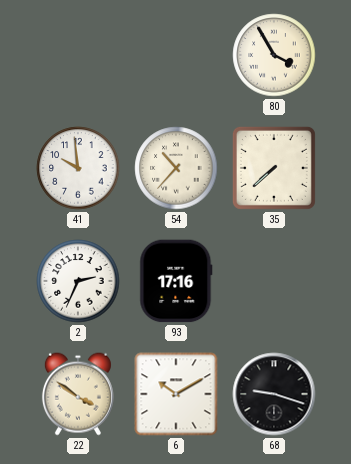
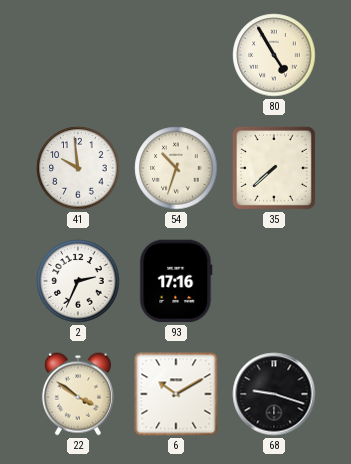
80: 3:55 -> 4:55
54: 10:37 -> 10:33
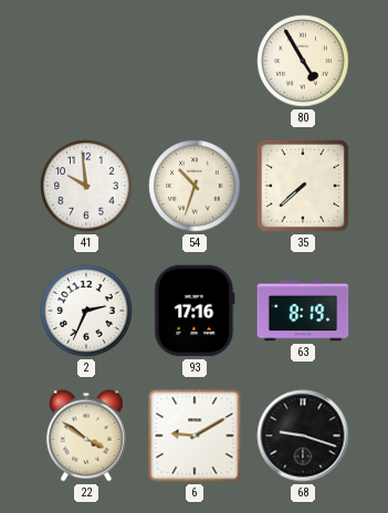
63: none -> 8:19
6: 10:10 -> 9:10
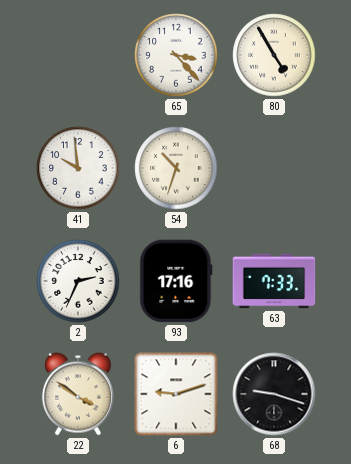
65: none -> 3:23
35: 7:38 -> none
63: 8:19 -> 7:33
6: 9:10 -> 9:12
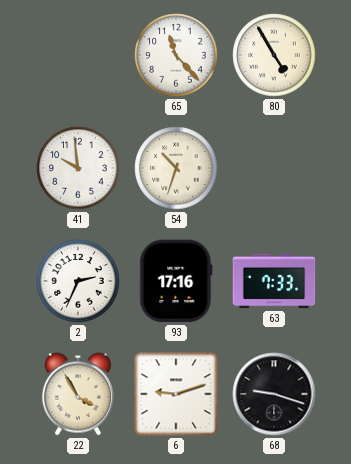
65: 3:23 -> 11:23
22: 3:51 -> 3:55
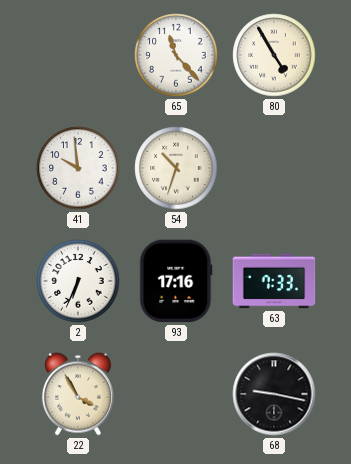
2: 2:34 -> 6:34
6: 9:12 -> none
68: 9:18 -> 9:17
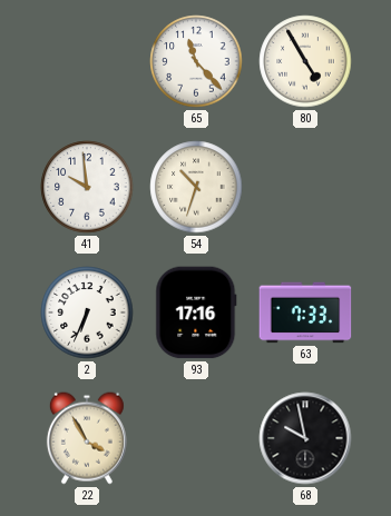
68: 9:17 -> 9:58
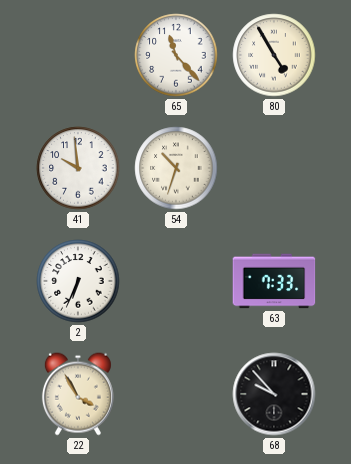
93: 17:16 -> none
68: 9:58 -> 9:53
